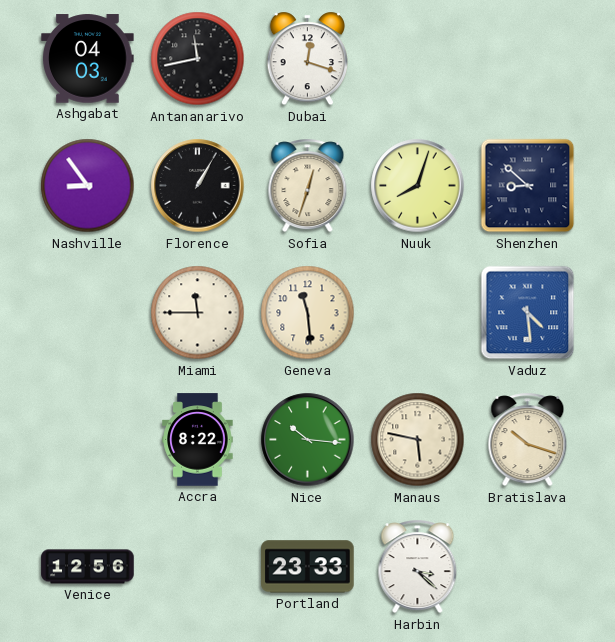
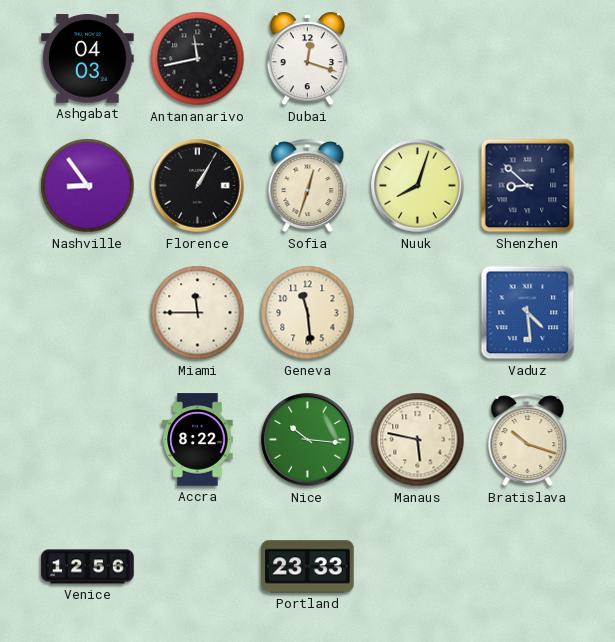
Harbin: 3:22 -> none
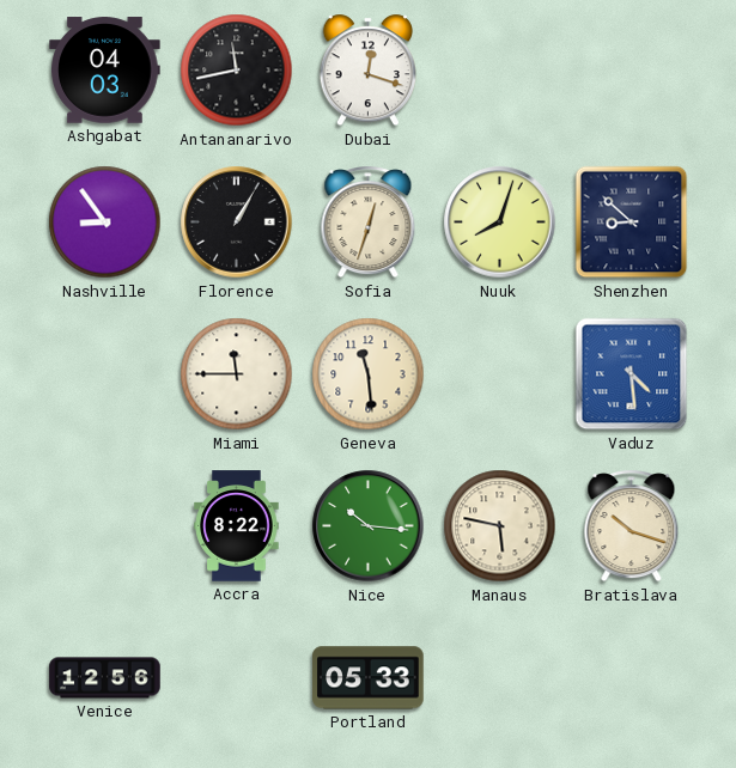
Portland: 23:33 -> 05:33
